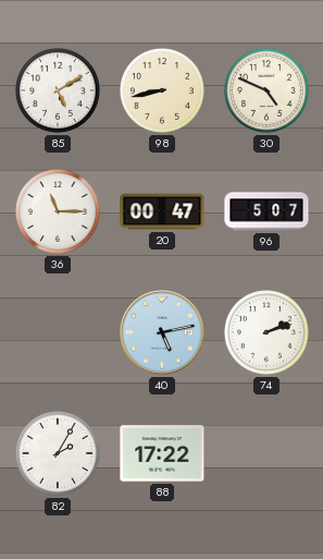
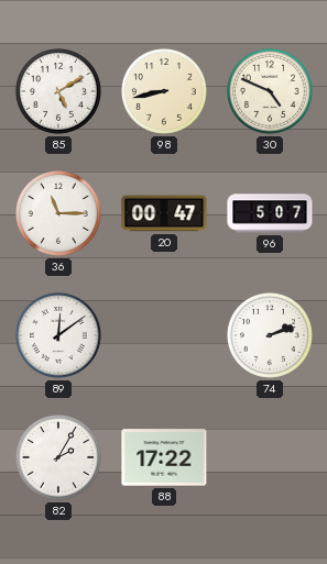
89: none -> 12:09
40: 5:13 -> none
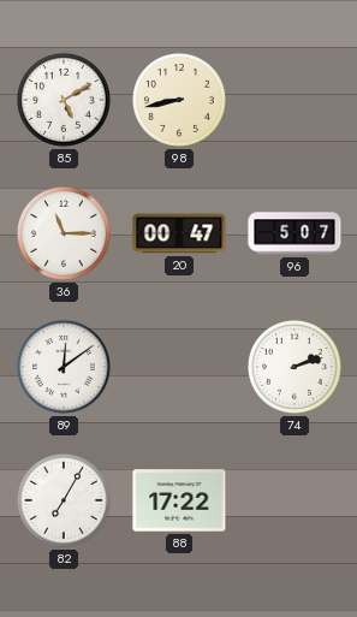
30: 4:49 -> none
82: 2:05 -> 7:05
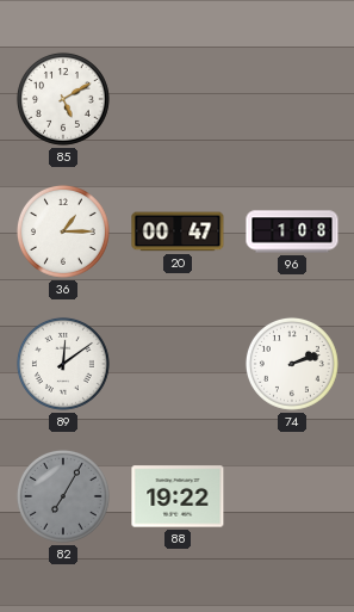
98: 8:43 -> none
36: 11:15 -> 1:15
96: 5:07 -> 1:08
82 dial: white -> grey
88: 17:22 -> 19:22
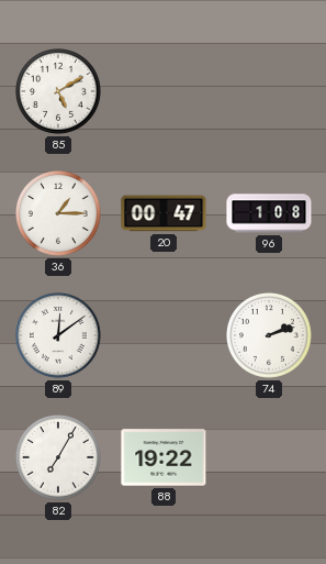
82 dial: grey -> white
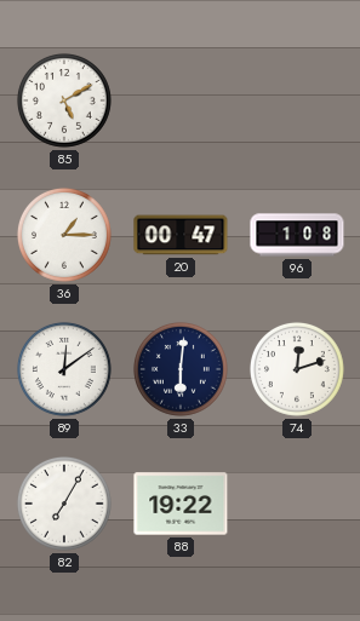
33: none -> 6:01
74: 2:12 -> 12:12
